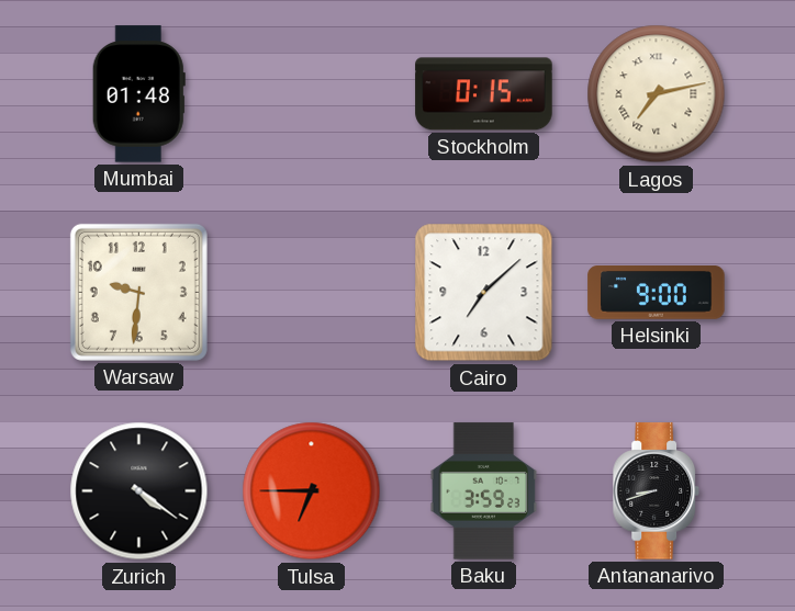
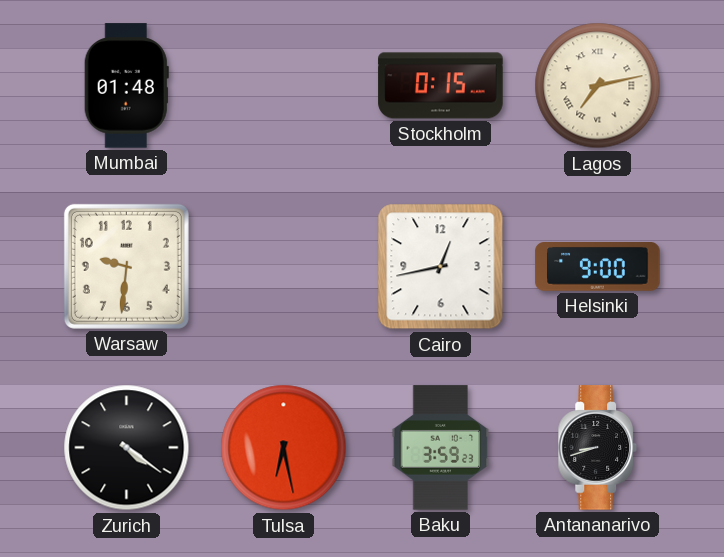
Cairo: 7:08 -> 12:43
Tulsa: 6:45 -> 6:28
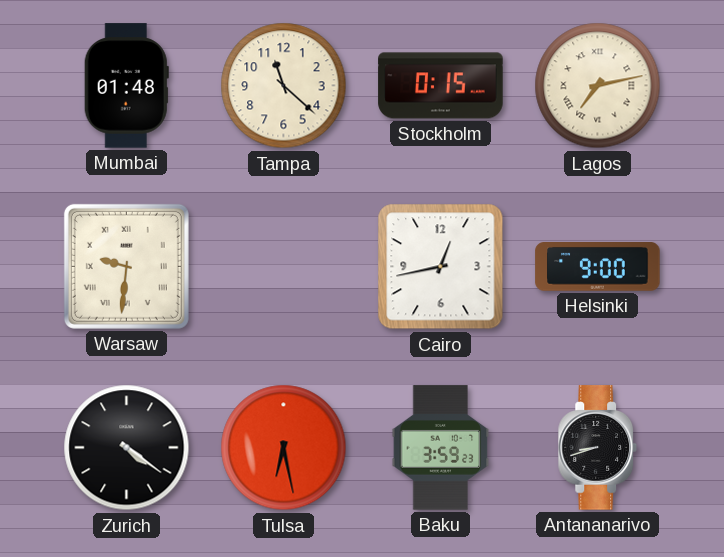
Tampa: none -> 11:22
Warsaw numerals: Arabic -> Roman
